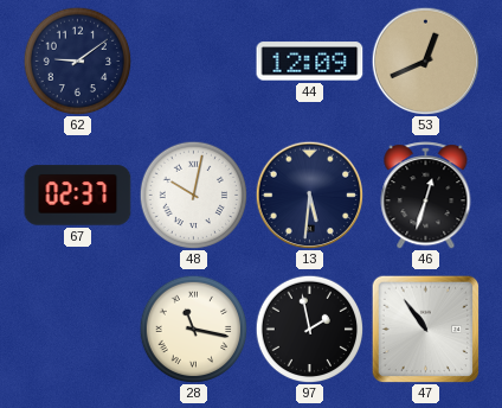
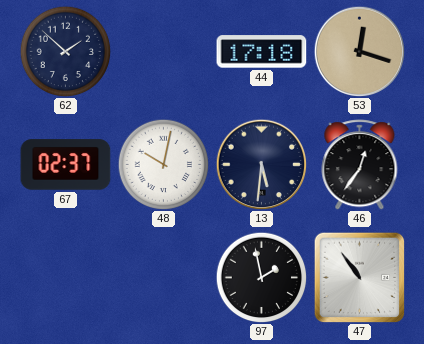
62: 9:09 -> 1:52
44: 12:09 -> 17:18
53: 12:41 -> 12:18
46: 12:33 -> 12:36
28: 11:17 -> none
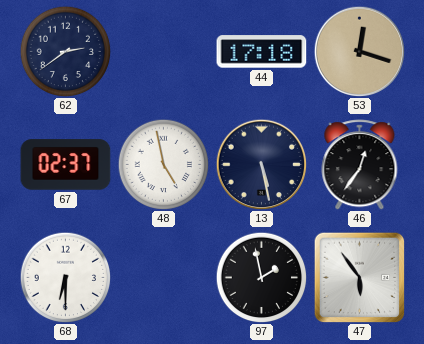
62: 1:52 -> 2:39
48: 10:02 -> 4:58
13: 5:31 -> 5:28
68: none -> 6:30
47: 10:54 -> 5:54
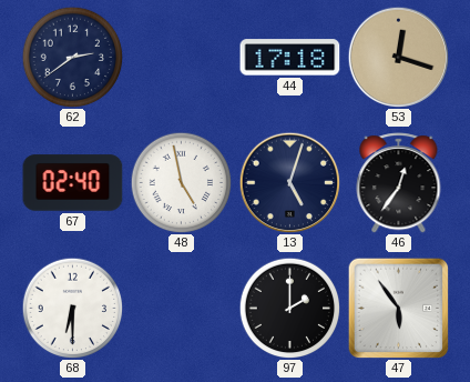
67: 02:37 -> 02:40
13: 5:28 -> 5:03
97: 1:58 -> 2:00
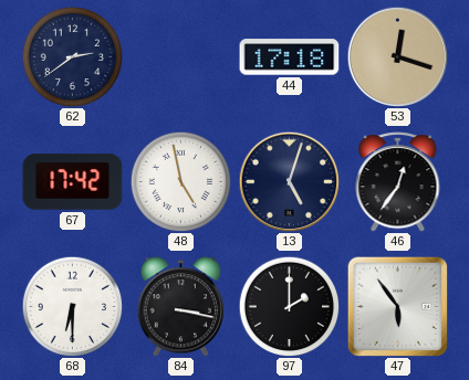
67: 02:40 -> 17:42
84: none -> 3:17
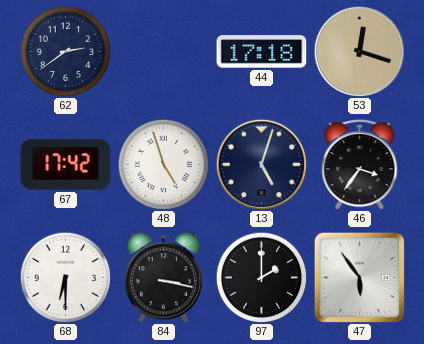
48: 4:58 -> 4:57
46: 12:36 -> 3:36
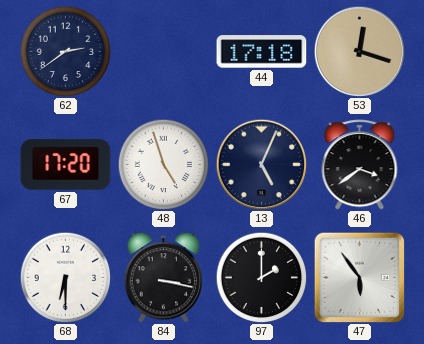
67: 17:42 -> 17:20
13: 5:03 -> 5:04
46: 3:36 -> 3:39
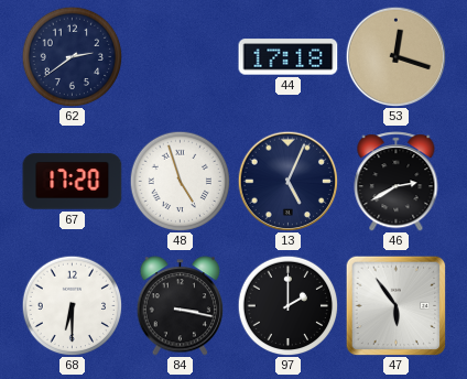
46: 3:39 -> 2:40
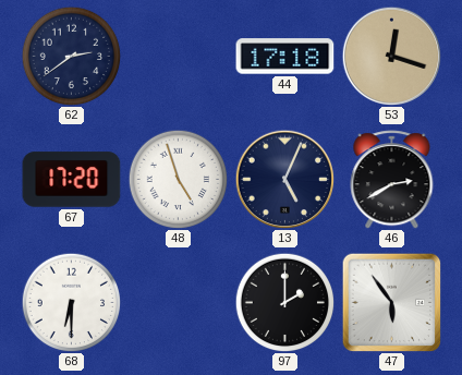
84: 3:17 -> none
